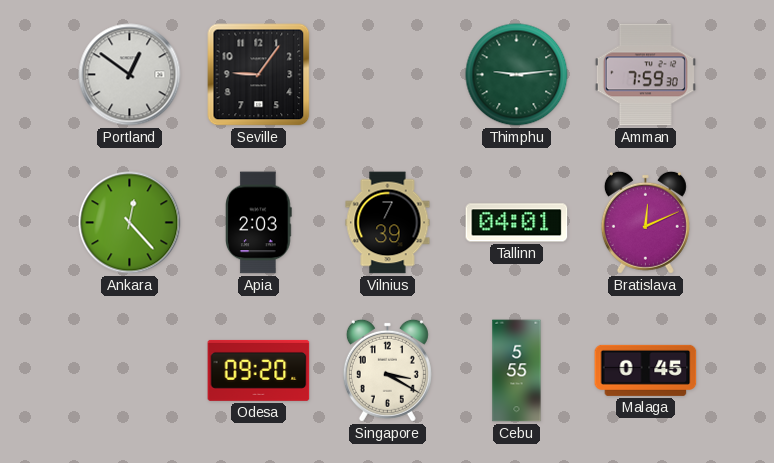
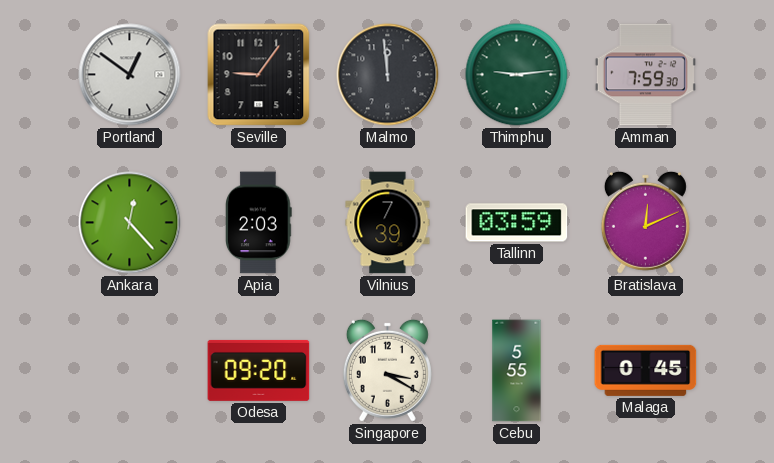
Malmo: none -> 11:59
Tallinn: 04:01 -> 03:59
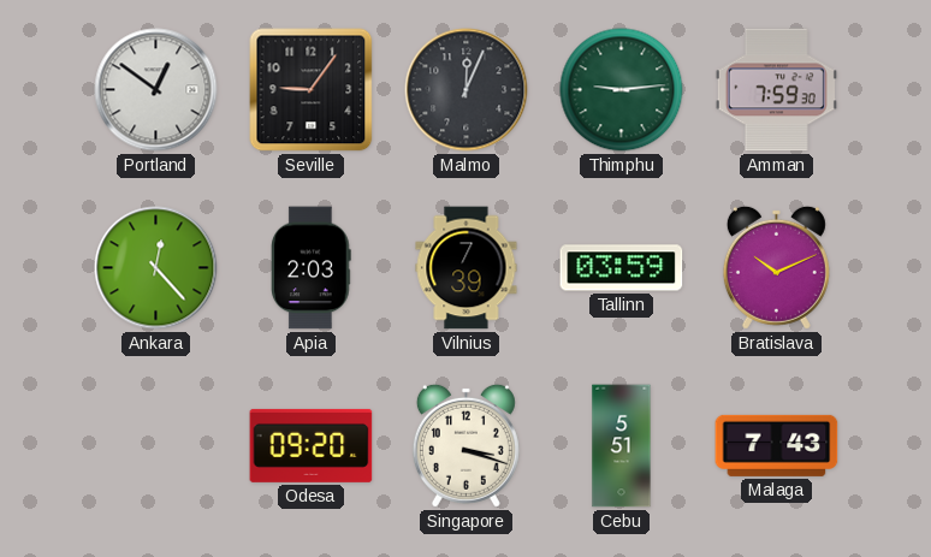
Malmo: 11:59 -> 12:04
Bratislava: 12:11 -> 10:11
Singapore: 3:20 -> 3:18
Cebu: 5:55 -> 5:51
Malaga: 0:45 -> 7:43
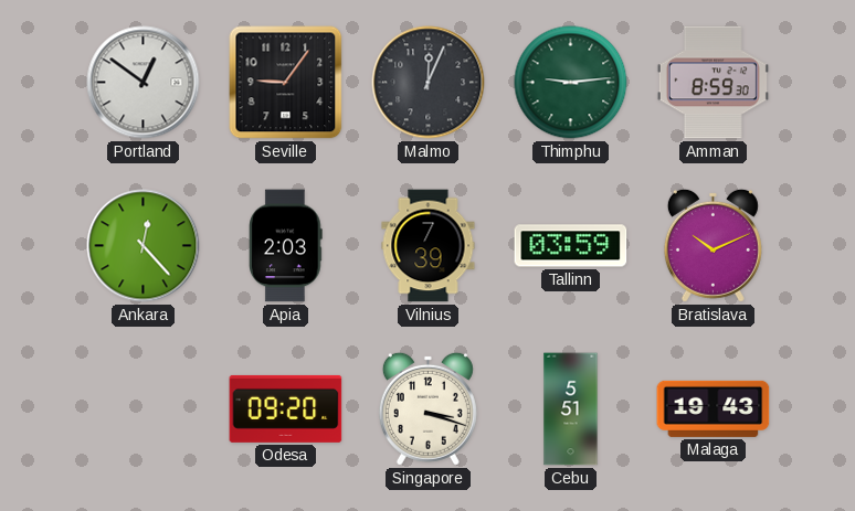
Amman: 7:59 -> 8:59
Malaga: 7:43 -> 19:43
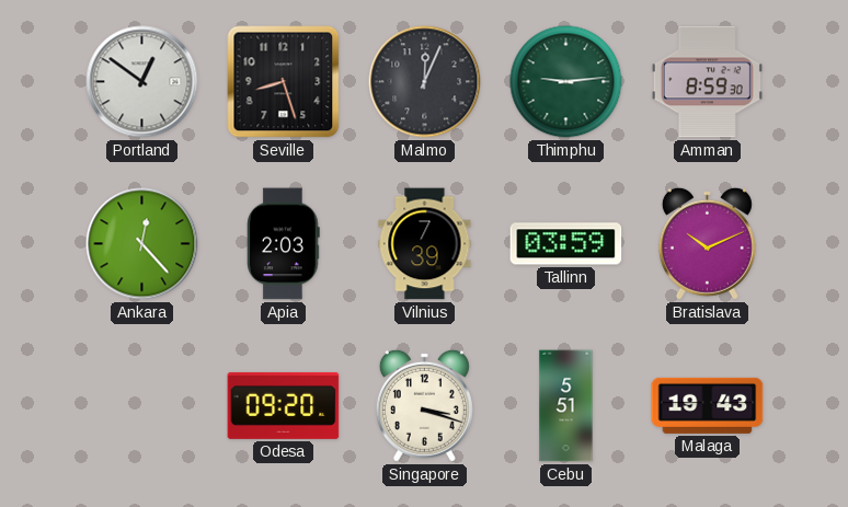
Seville: 9:06 -> 8:27
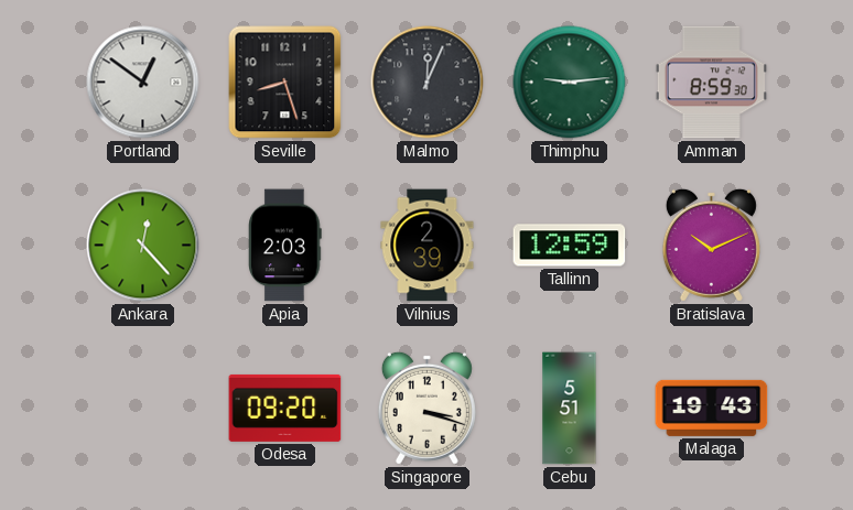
Vilnius: 7:39 -> 2:39
Tallinn: 03:59 -> 12:59
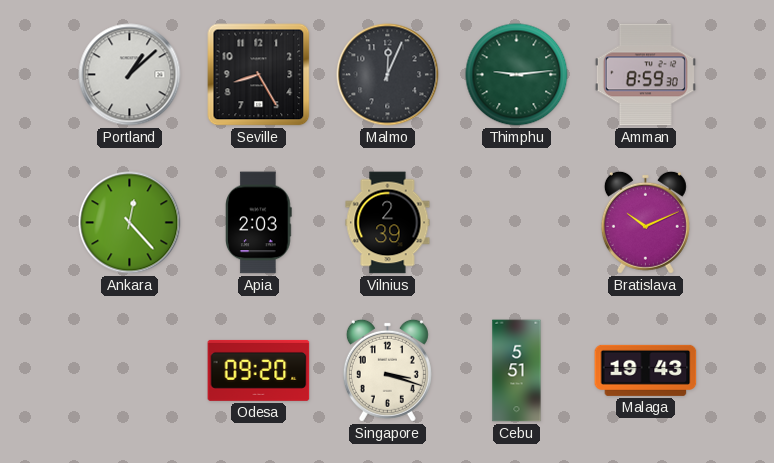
Portland: 12:51 -> 1:08
Seville: 8:27 -> 8:25
Tallinn: 12:59 -> none
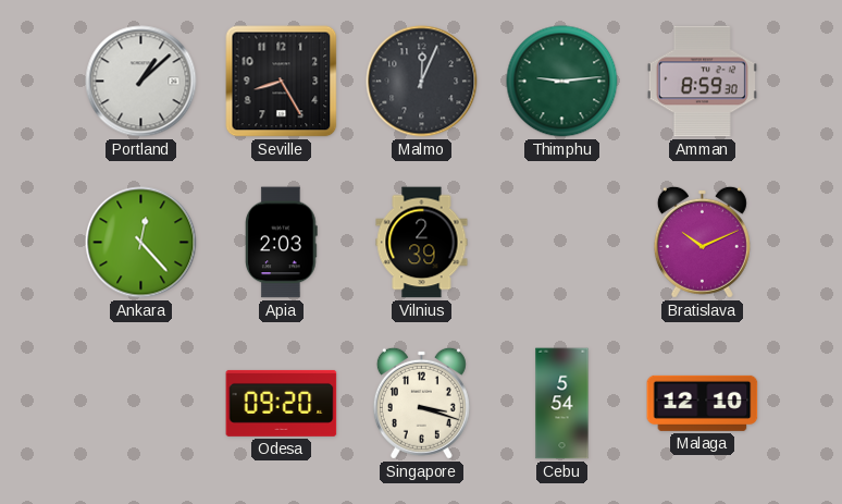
Cebu: 5:51 -> 5:54
Malaga: 19:43 -> 12:10
